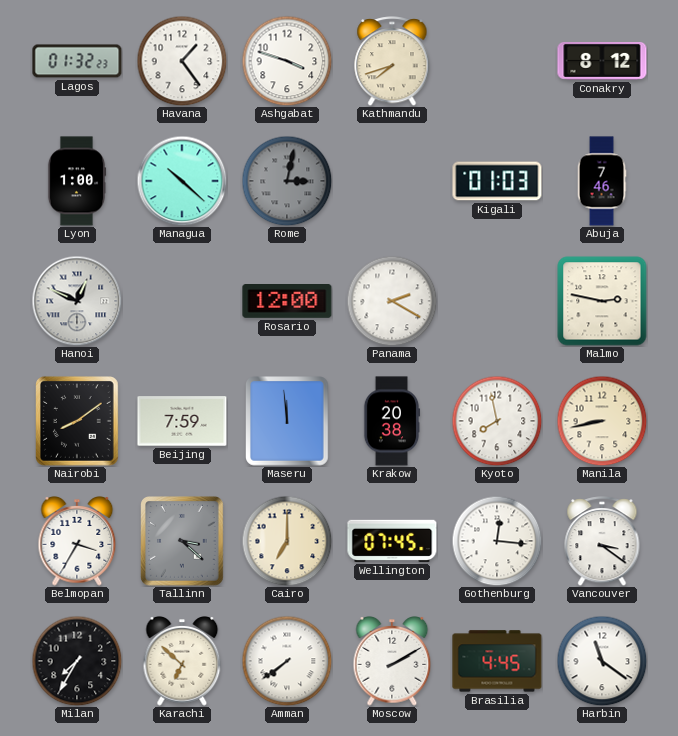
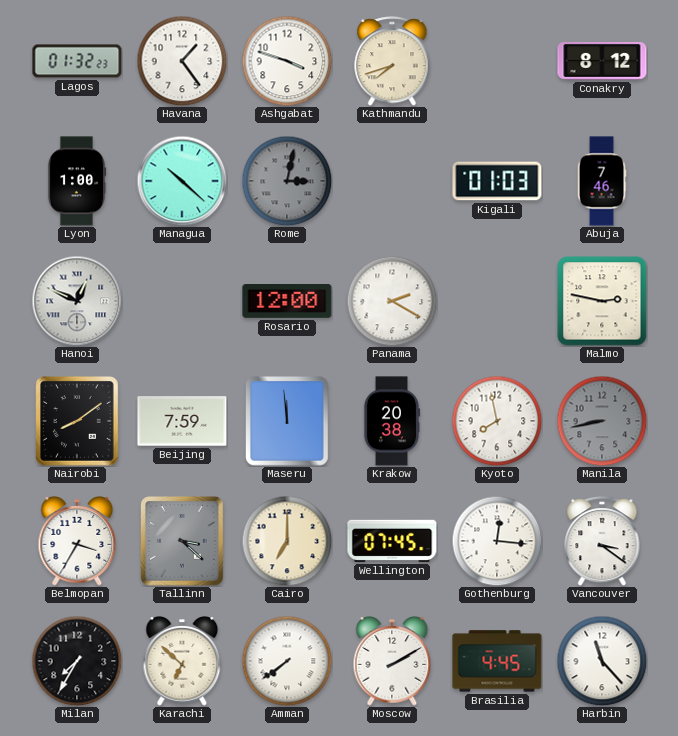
Manila dial: cream -> grey
Harbin: 11:21 -> 11:23
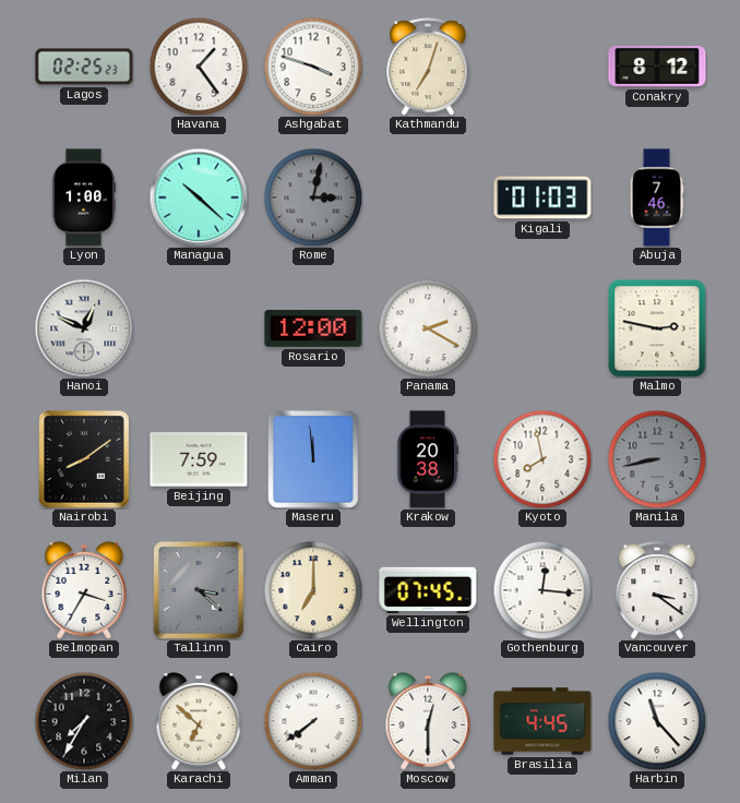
Lagos: 01:32 -> 02:25
Kathmandu: 7:42 -> 7:03
Moscow: 2:10 -> 12:30
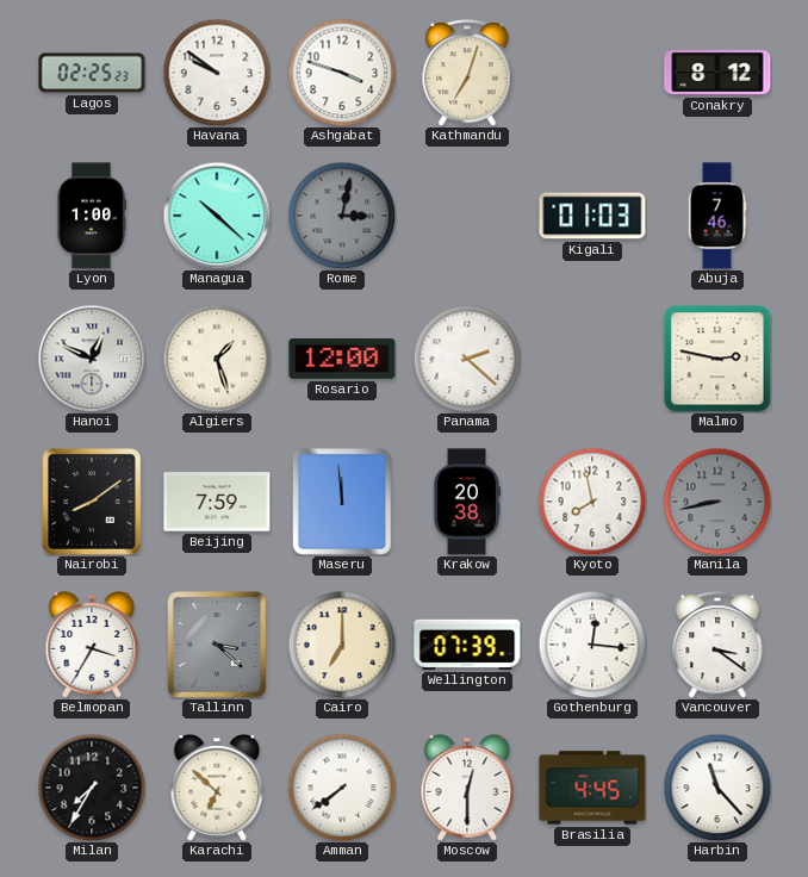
Havana: 1:24 -> 9:51
Algiers: none -> 1:27
Panama: 2:20 -> 2:22
Wellington: 07:45 -> 07:39
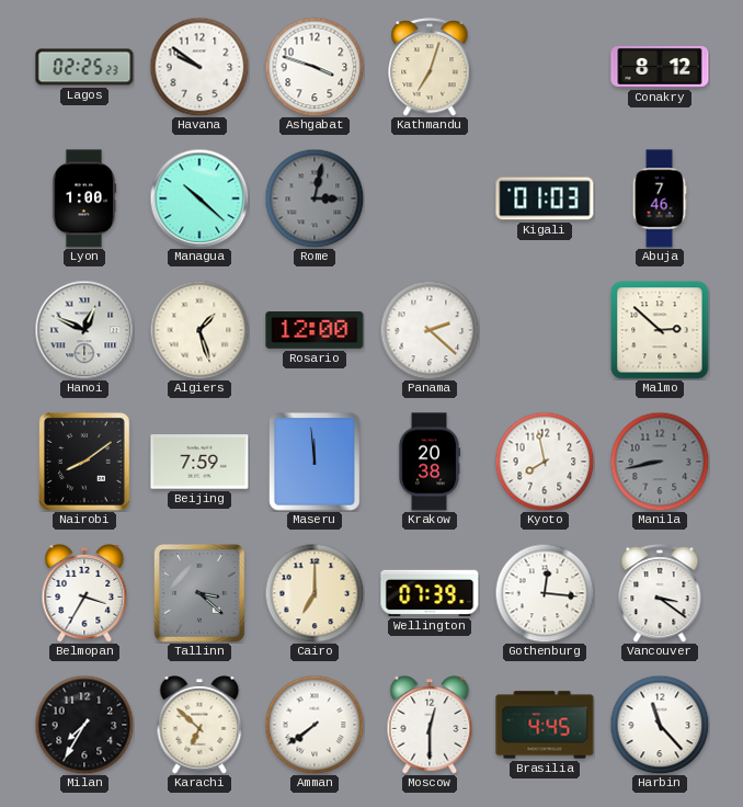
Malmo: 2:47 -> 2:52
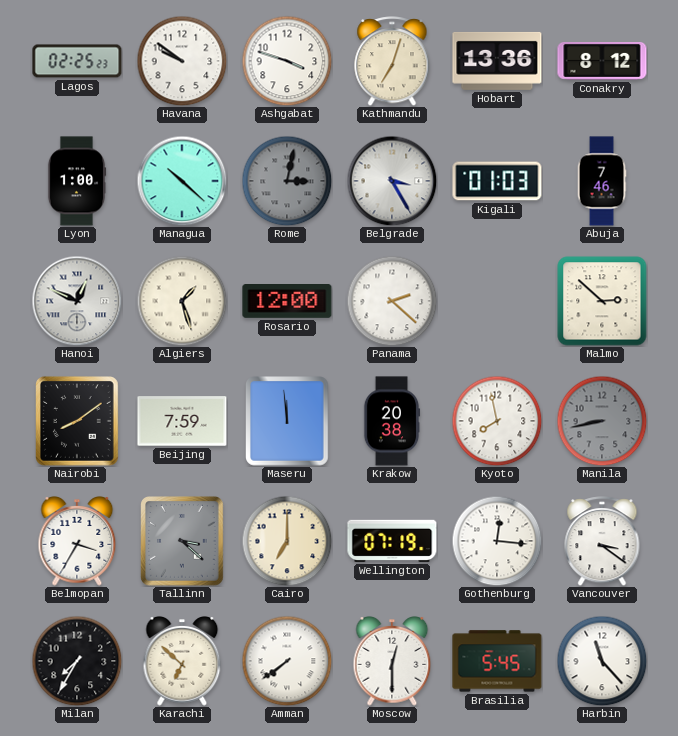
Hobart: none -> 13:36
Belgrade: none -> 3:25
Wellington: 07:39 -> 07:19
Brasilia: 4:45 -> 5:45
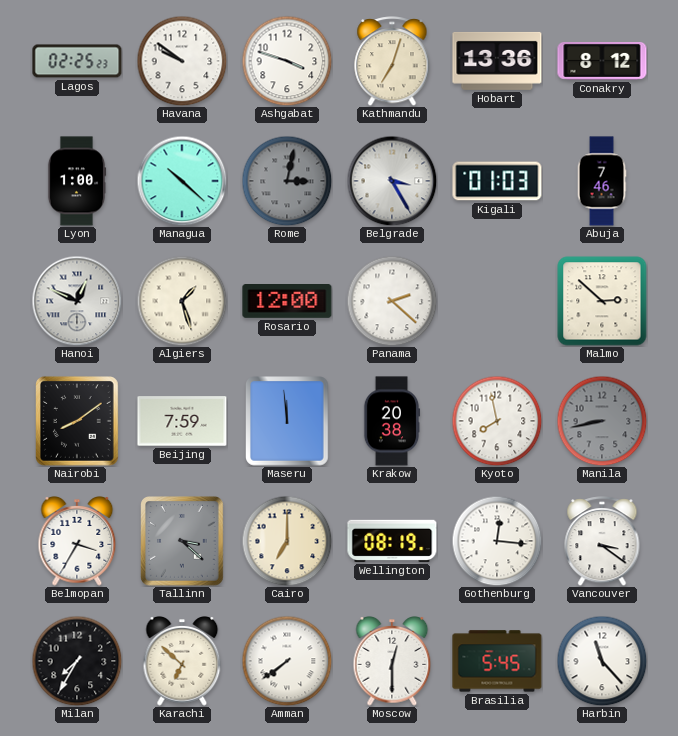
Wellington: 07:19 -> 08:19
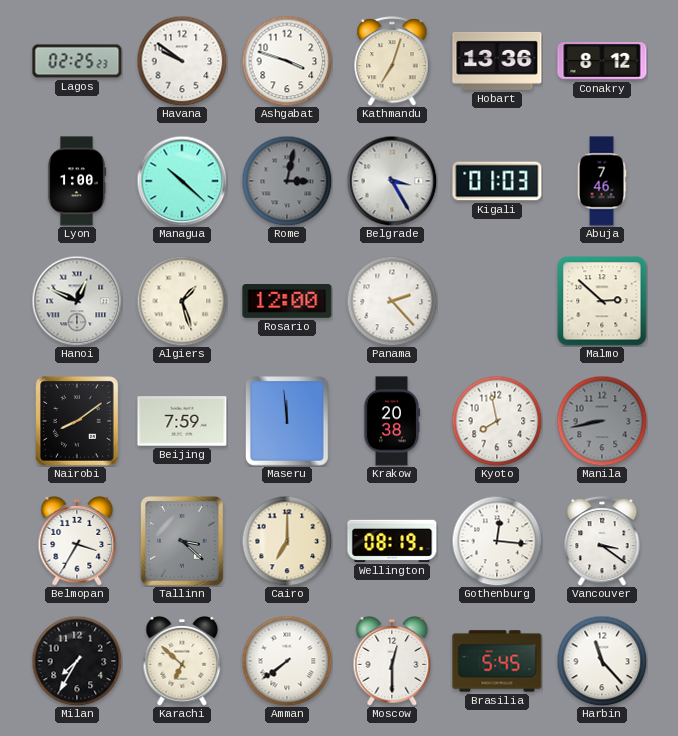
Panama: 2:22 -> 2:23
